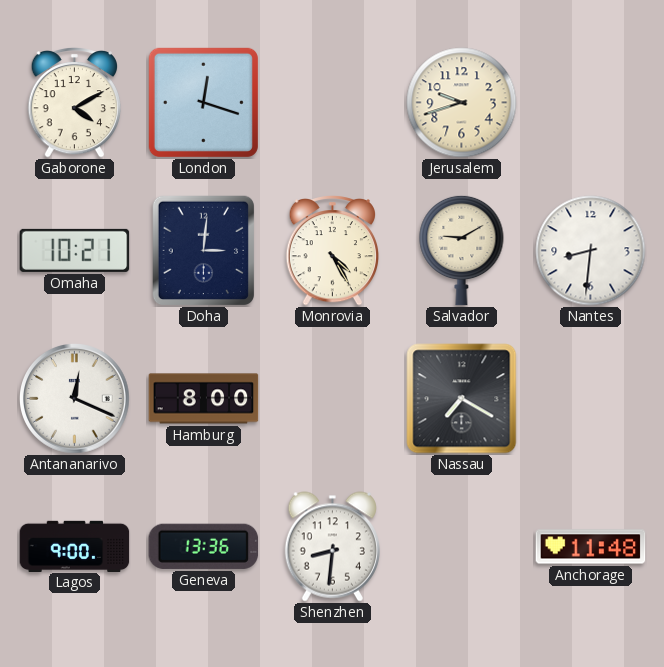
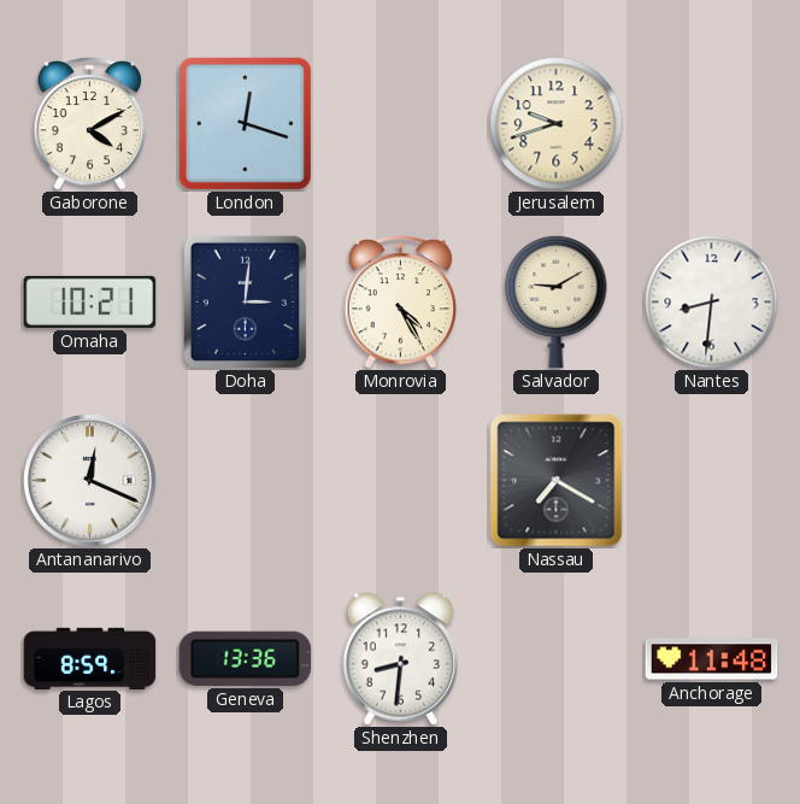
Hamburg: 8:00 -> none
Lagos: 9:00 -> 8:59
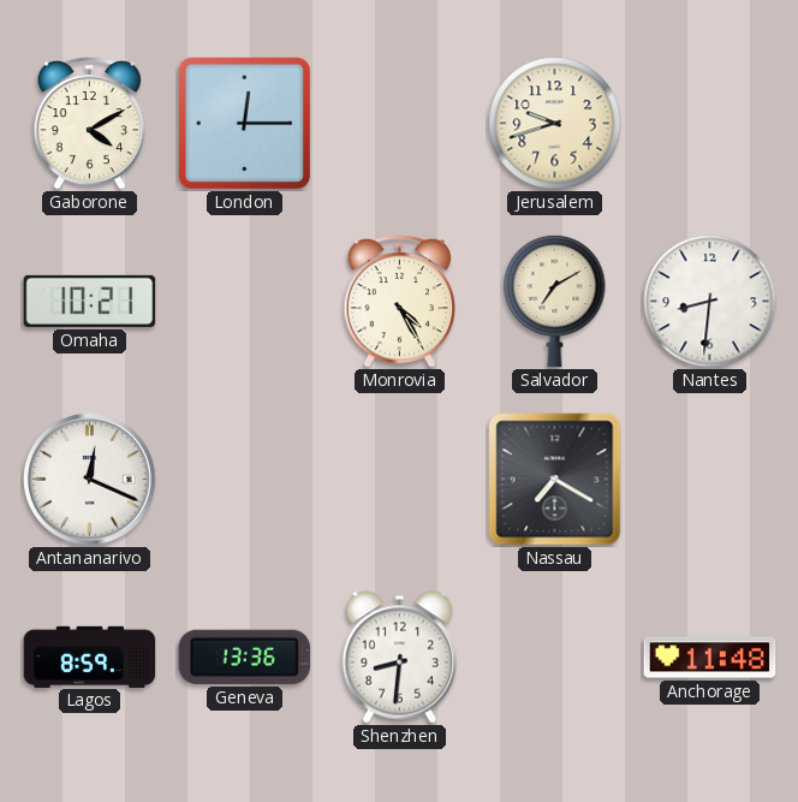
London: 12:18 -> 12:15
Doha: 3:01 -> none
Salvador: 9:10 -> 7:10
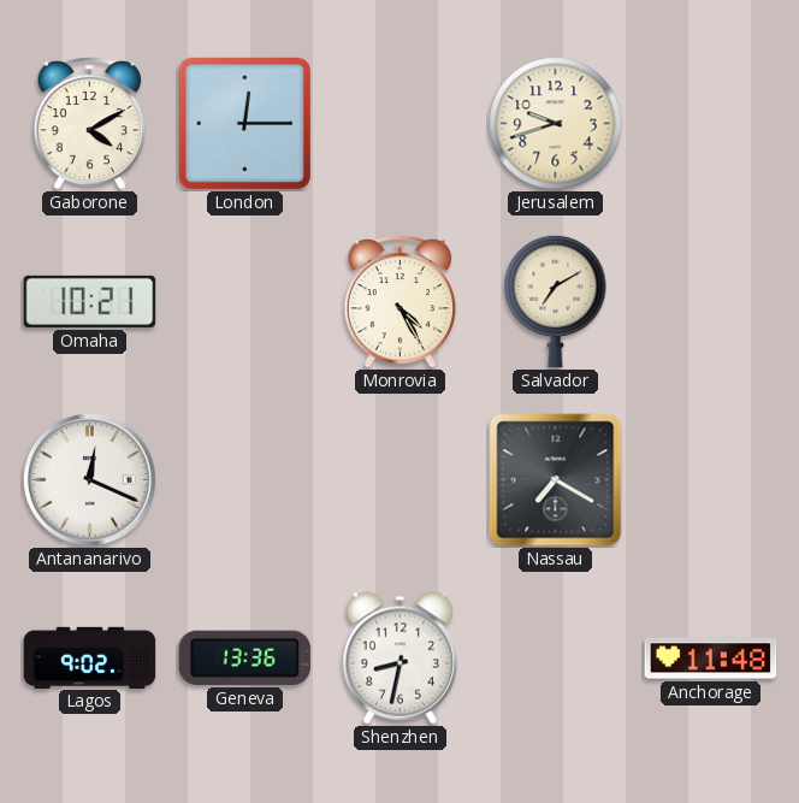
Nantes: 8:31 -> none
Lagos: 8:59 -> 9:02
Shenzhen: 8:31 -> 8:32
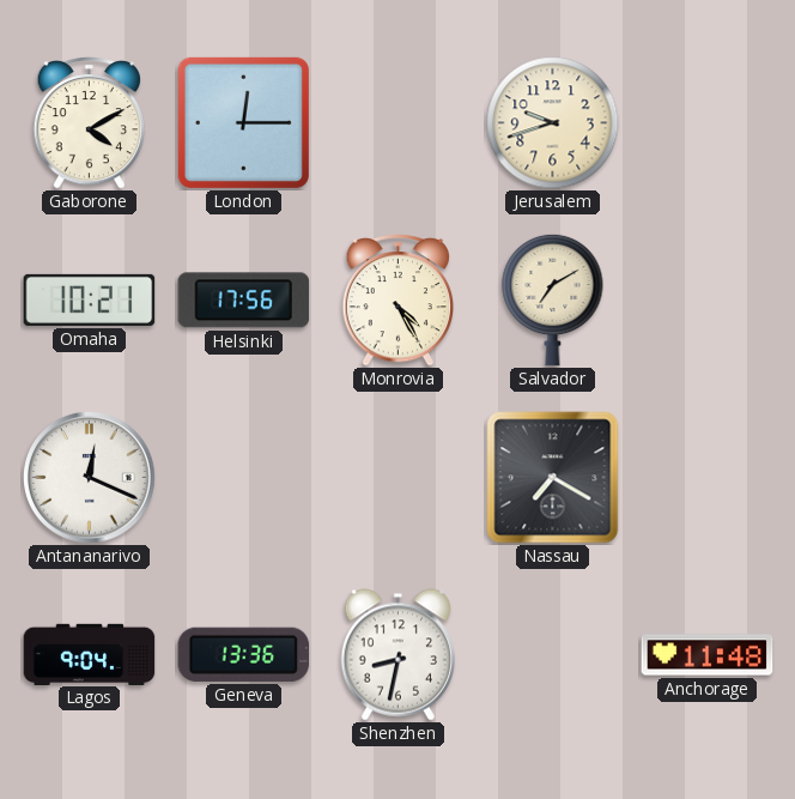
Helsinki: none -> 17:56
Lagos: 9:02 -> 9:04
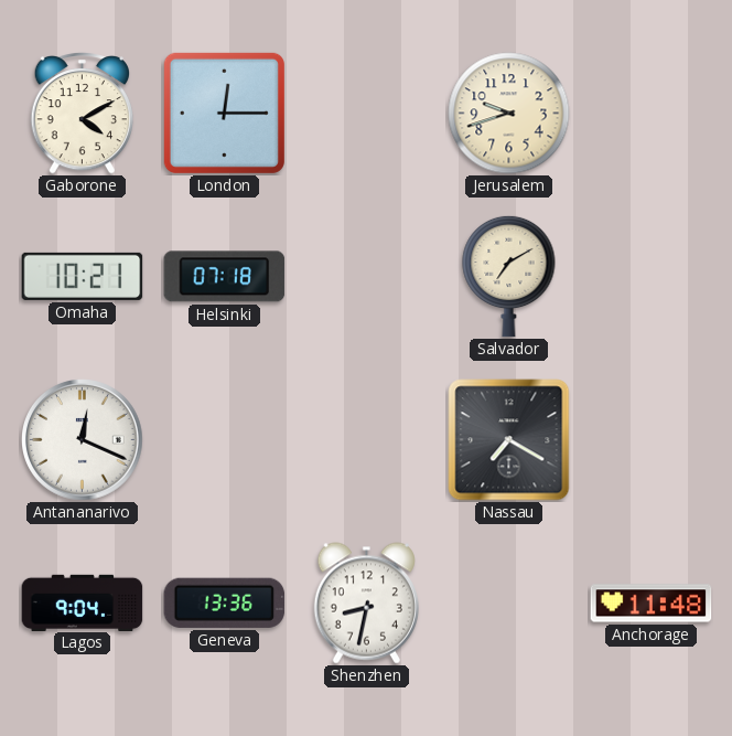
Helsinki: 17:56 -> 07:18
Monrovia: 4:25 -> none
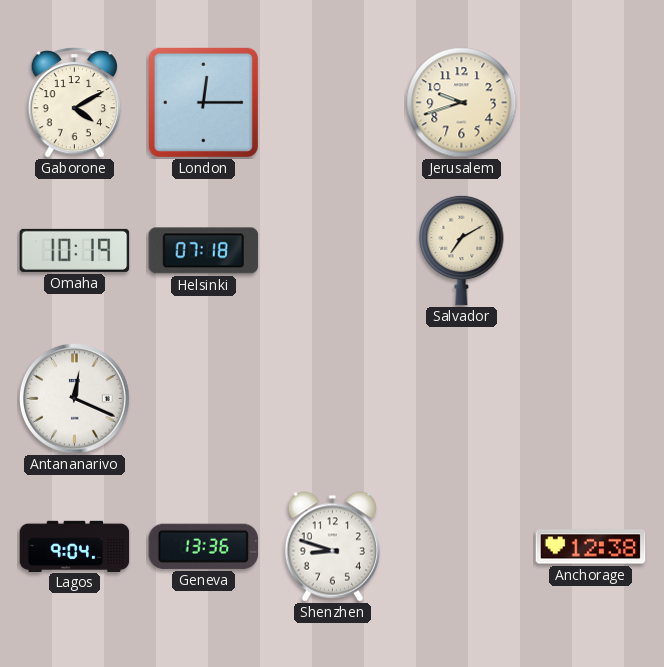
Omaha: 10:21 -> 10:19
Nassau: 7:20 -> none
Shenzhen: 8:32 -> 8:48
Anchorage: 11:48 -> 12:38
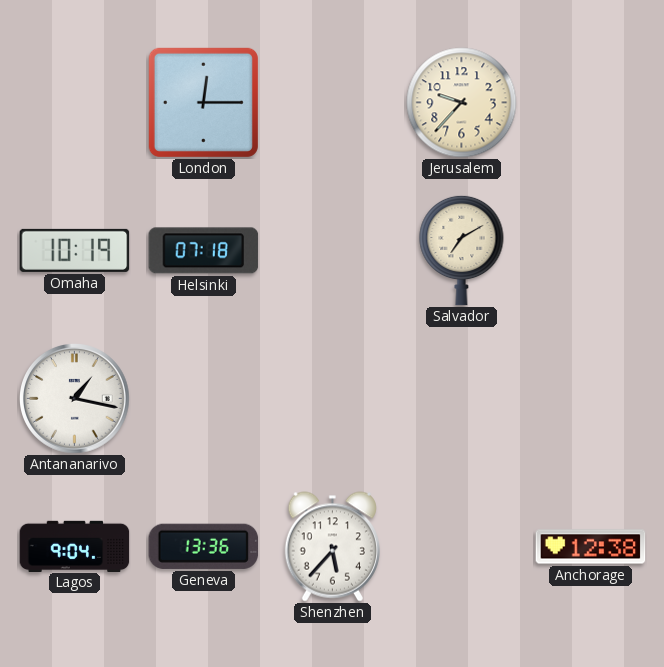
Gaborone: 4:10 -> none
Jerusalem: 9:42 -> 9:37
Antananarivo: 12:19 -> 1:17
Shenzhen: 8:48 -> 5:37
